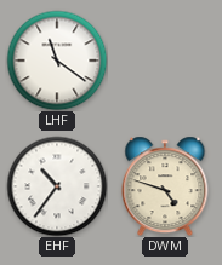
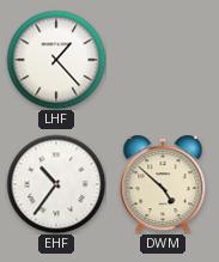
LHF: 11:21 -> 1:23
DWM: 4:48 -> 4:52
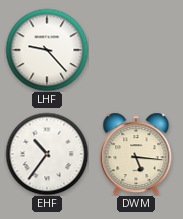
LHF: 1:23 -> 9:23
DWM: 4:52 -> 5:16
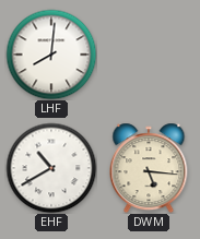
LHF: 9:23 -> 8:01
EHF: 10:36 -> 10:40
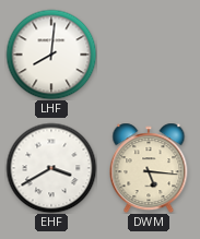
EHF: 10:40 -> 3:40
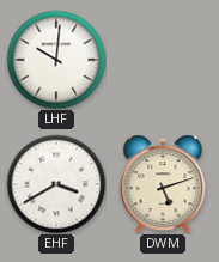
LHF: 8:01 -> 10:01
DWM: 5:16 -> 5:12
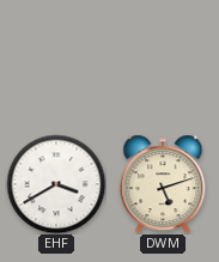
LHF: 10:01 -> none
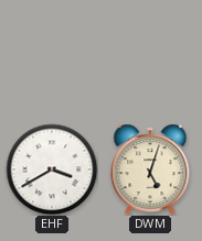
DWM: 5:12 -> 5:03
